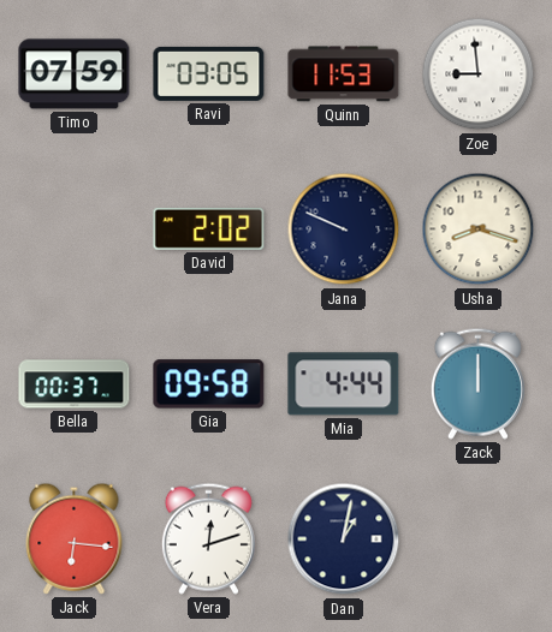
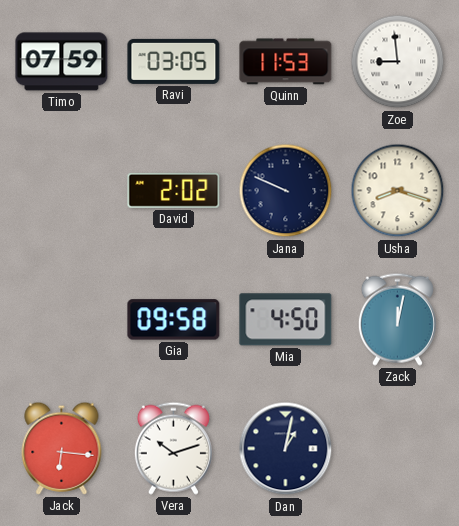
Bella: 00:37 -> none
Mia: 4:44 -> 4:50
Zack: 12:00 -> 12:02
Vera: 12:12 -> 10:12
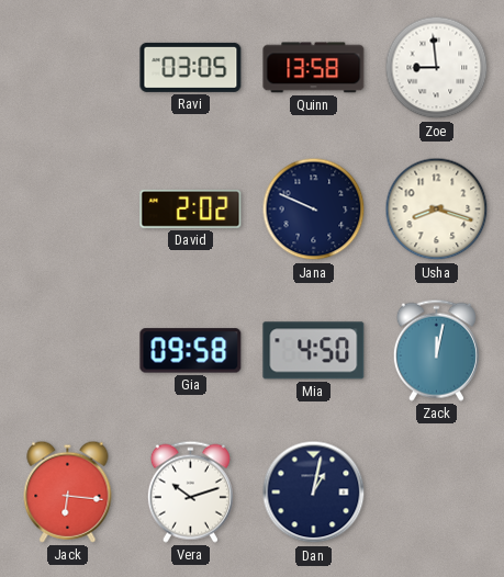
Timo: 07:59 -> none
Quinn: 11:53 -> 13:58
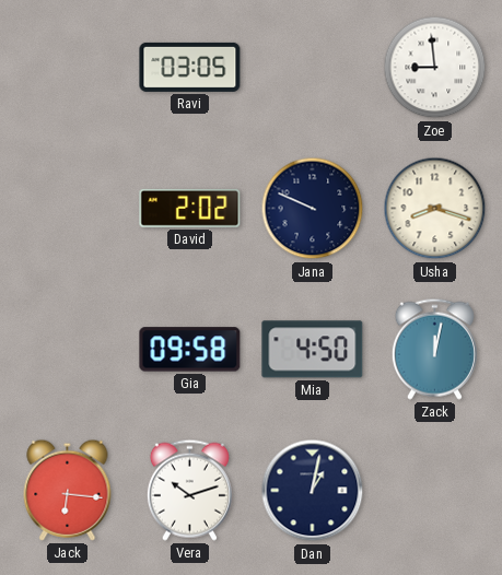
Quinn: 13:58 -> none
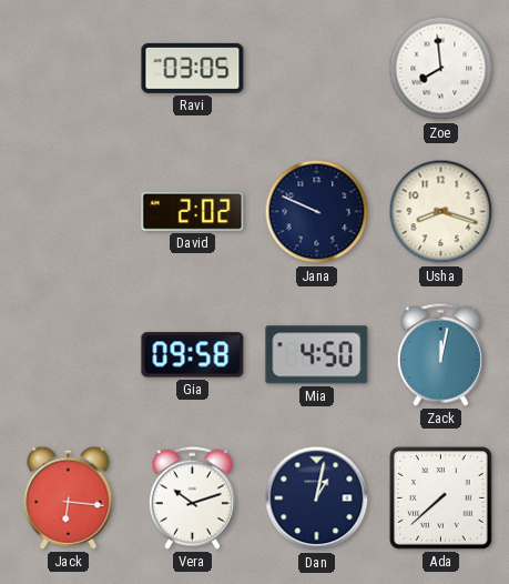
Zoe: 8:59 -> 7:59
Ada: none -> 7:38
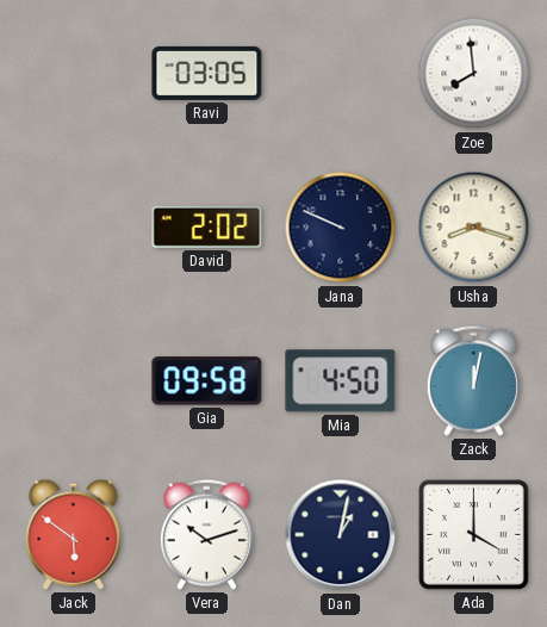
Jack: 6:16 -> 5:51
Ada: 7:38 -> 4:00
